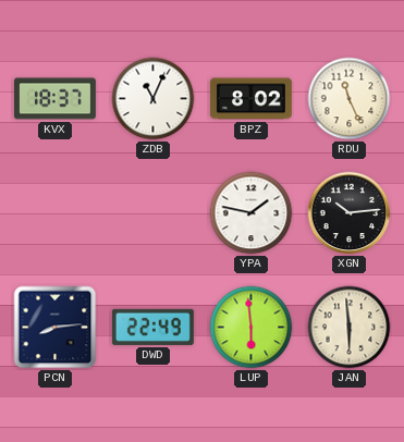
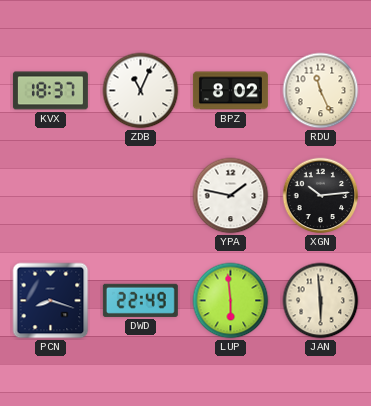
PCN: 8:14 -> 8:18
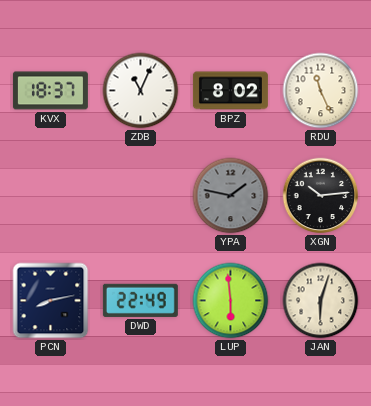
YPA dial: white -> grey
PCN: 8:18 -> 8:13
JAN: 5:59 -> 6:03
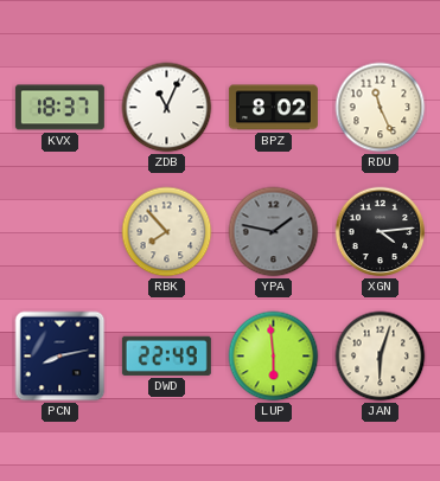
RBK: none -> 7:53
XGN: 10:14 -> 4:14
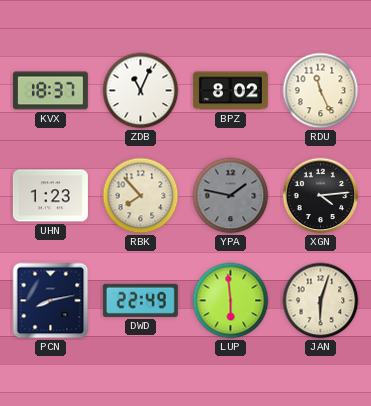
UHN: none -> 1:23
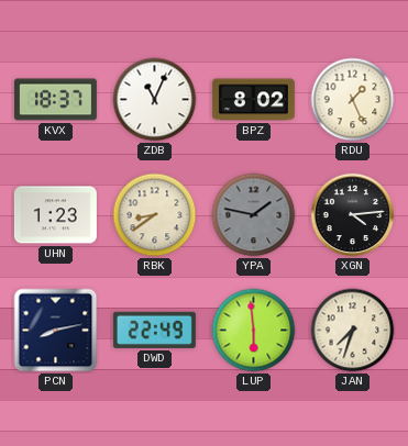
RDU: 11:26 -> 1:26
RBK: 7:53 -> 8:39
JAN: 6:03 -> 7:33
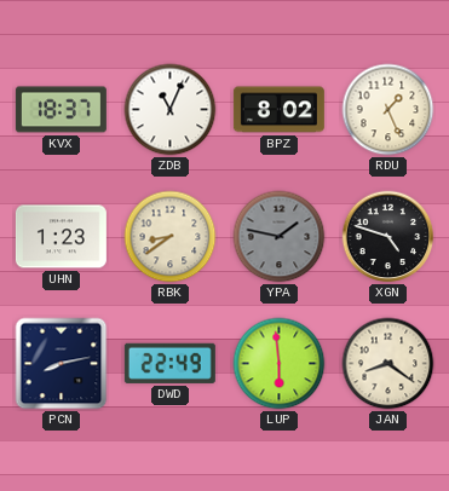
XGN: 4:14 -> 4:48
JAN: 7:33 -> 8:21
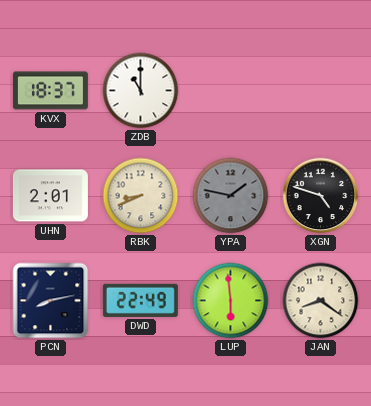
ZDB: 11:04 -> 11:00
BPZ: 8:02 -> none
RDU: 1:26 -> none
UHN: 1:23 -> 2:01
RBK: 8:39 -> 8:41
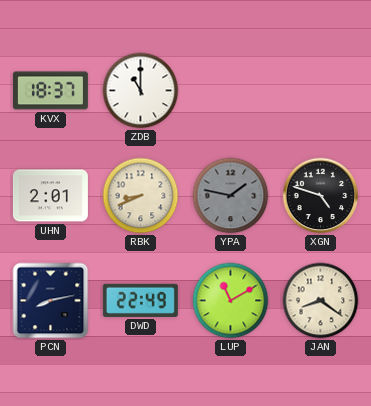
LUP: 5:59 -> 11:10
